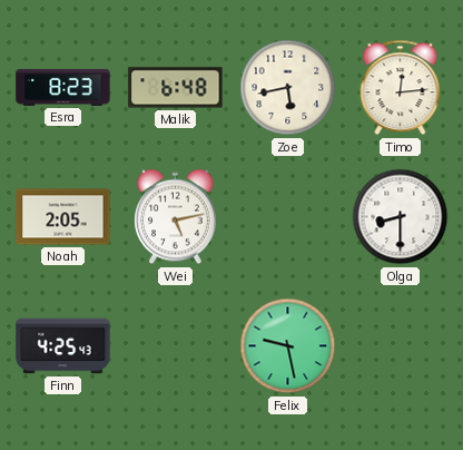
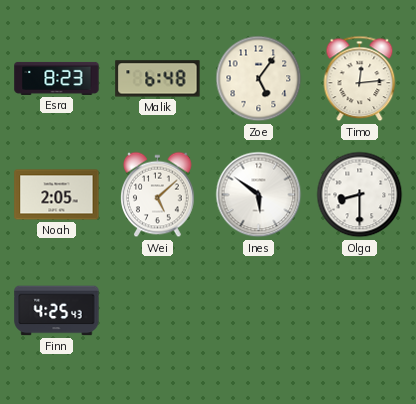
Zoe: 5:43 -> 5:06
Wei: 5:13 -> 5:08
Ines: none -> 5:51
Felix: 9:28 -> none
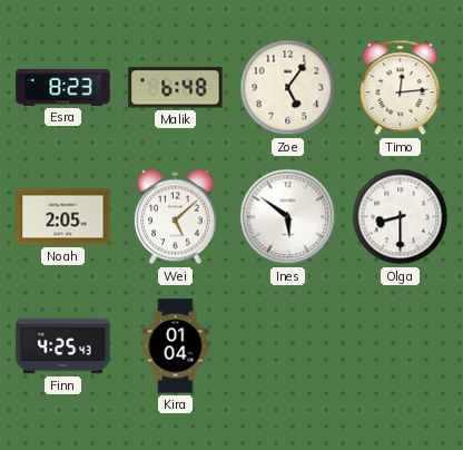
Kira: none -> 01:04
